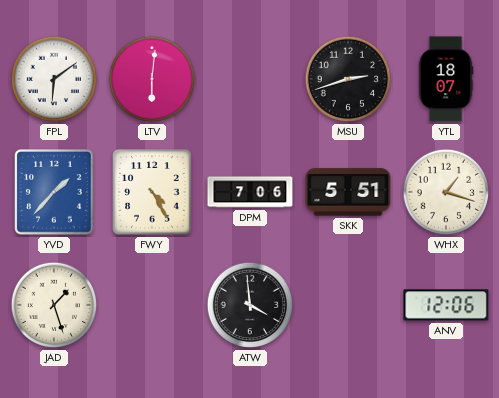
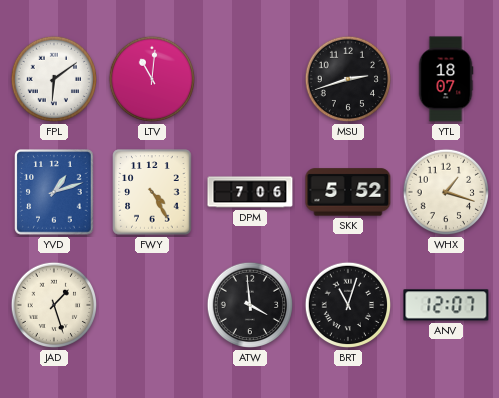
LTV: 6:01 -> 11:01
YVD: 1:37 -> 1:12
SKK: 5:51 -> 5:52
BRT: none -> 11:03
ANV: 12:06 -> 12:07
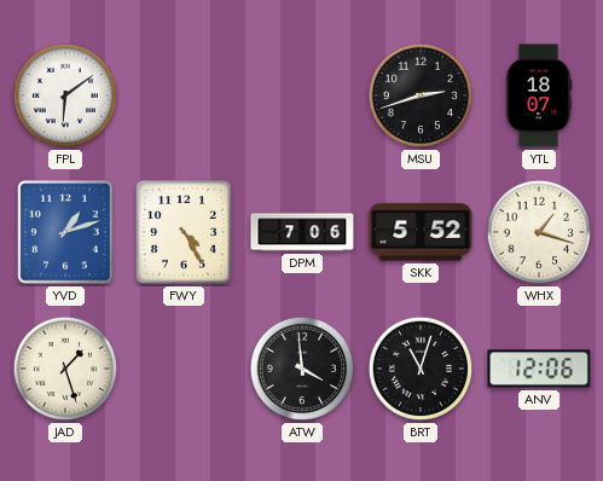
LTV: 11:01 -> none
ANV: 12:07 -> 12:06
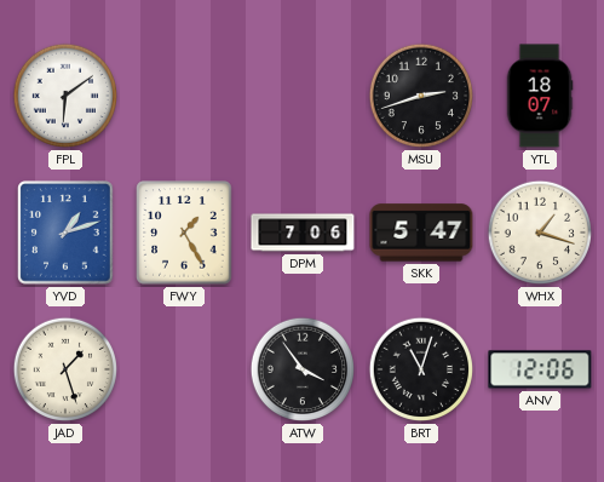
FWY: 4:25 -> 1:25
SKK: 5:52 -> 5:47
ATW: 3:59 -> 3:54
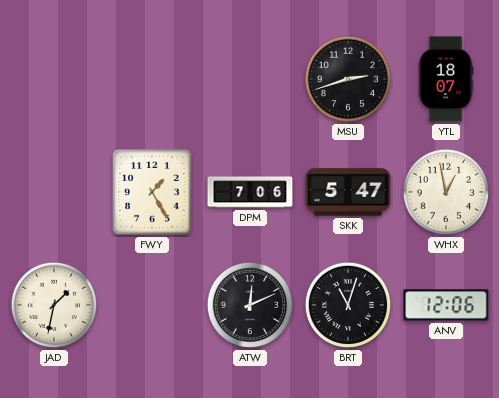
FPL: 6:09 -> none
YVD: 1:12 -> none
WHX: 1:18 -> 12:58
JAD: 1:27 -> 1:32
ATW: 3:54 -> 12:11
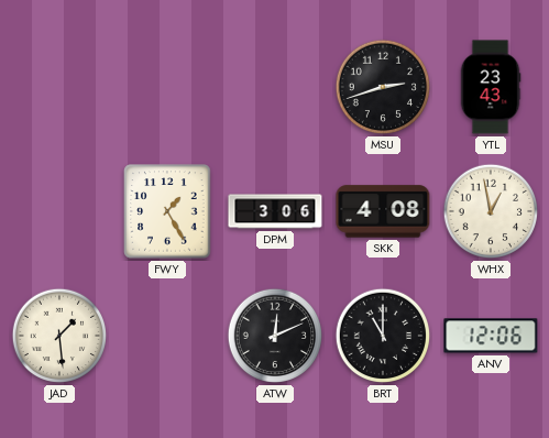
YTL: 18:07 -> 23:43
DPM: 7:06 -> 3:06
SKK: 5:47 -> 4:08
JAD: 1:32 -> 1:29
BRT: 11:03 -> 11:00
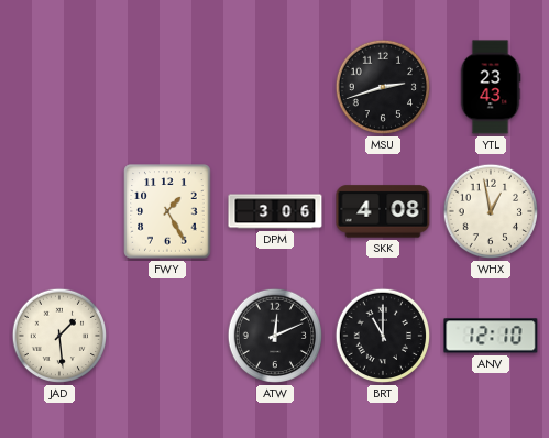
ANV: 12:06 -> 12:10
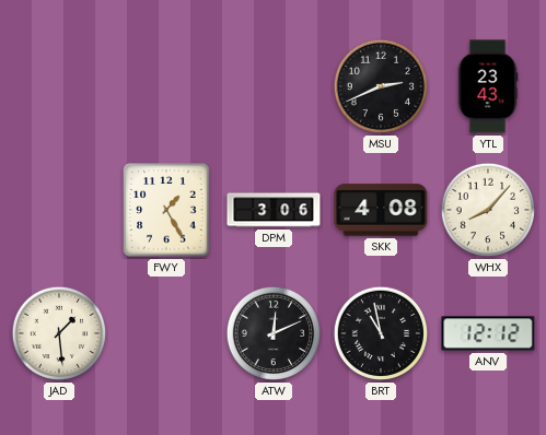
MSU: 2:42 -> 2:41
WHX: 12:58 -> 8:07
BRT: 11:00 -> 10:58
ANV: 12:10 -> 12:12
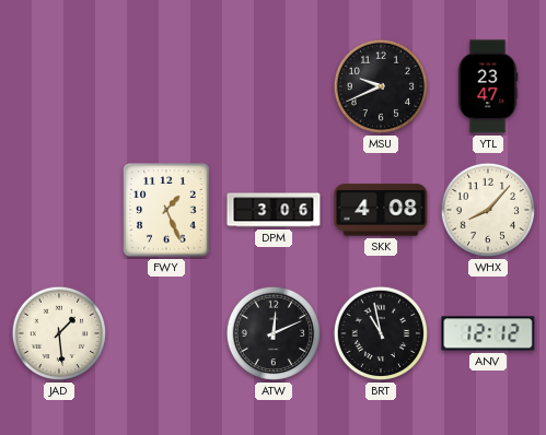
MSU: 2:41 -> 9:41
YTL: 23:43 -> 23:47
FWY: 1:25 -> 1:26
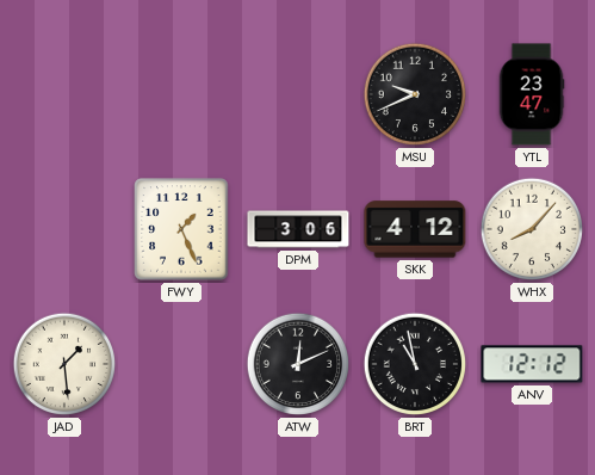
SKK: 4:08 -> 4:12
